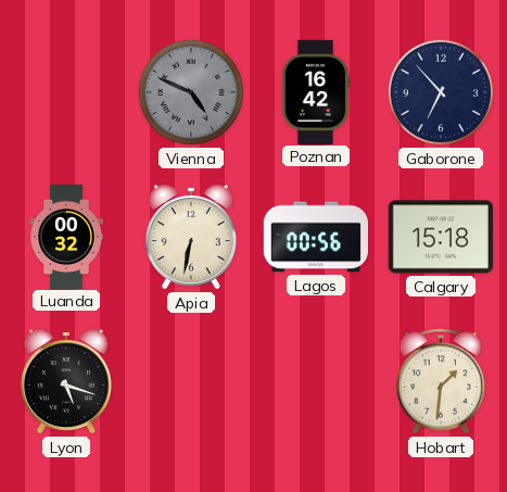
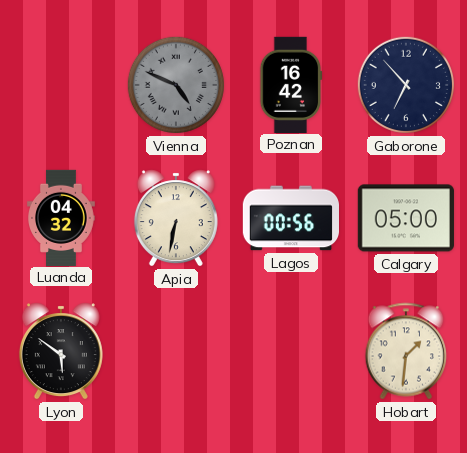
Luanda: 00:32 -> 04:32
Calgary: 15:18 -> 05:00
Lyon: 5:18 -> 5:51
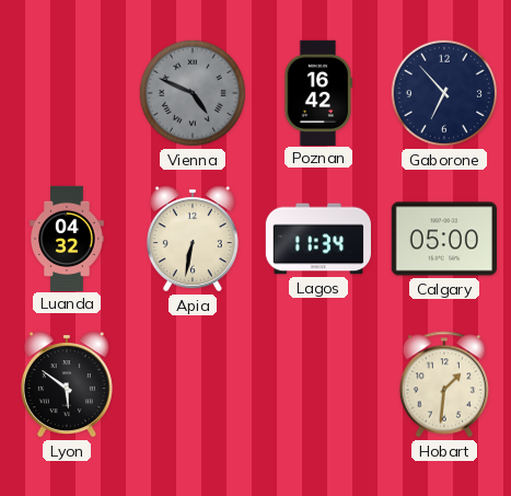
Lagos: 00:56 -> 11:34
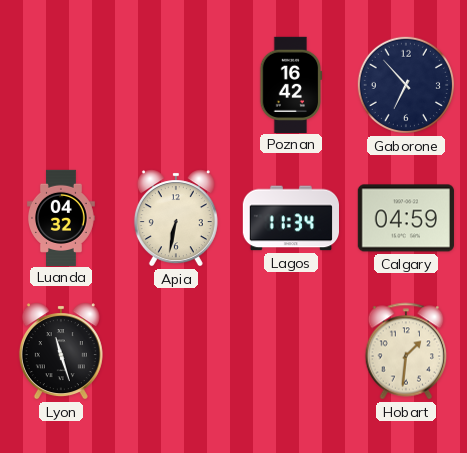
Vienna: 4:49 -> none
Calgary: 05:00 -> 04:59
Lyon: 5:51 -> 11:27
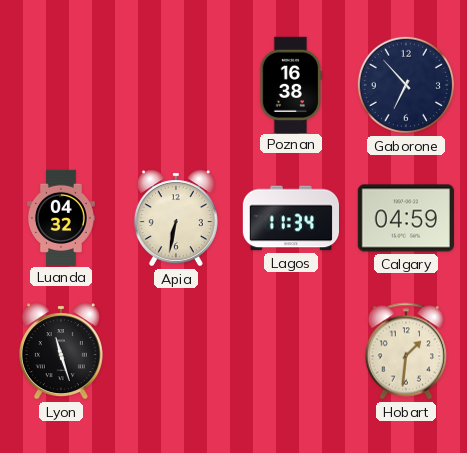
Poznan: 16:42 -> 16:38
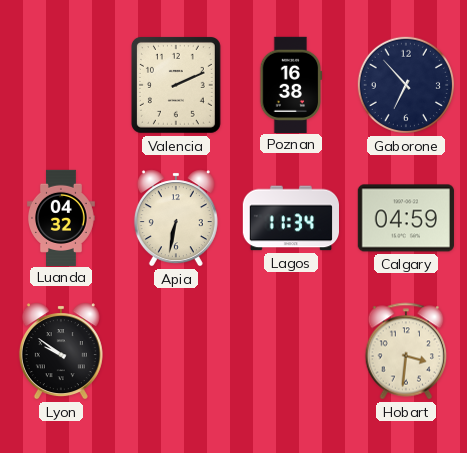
Valencia: none -> 2:11
Lyon: 11:27 -> 9:51
Hobart: 1:31 -> 3:31
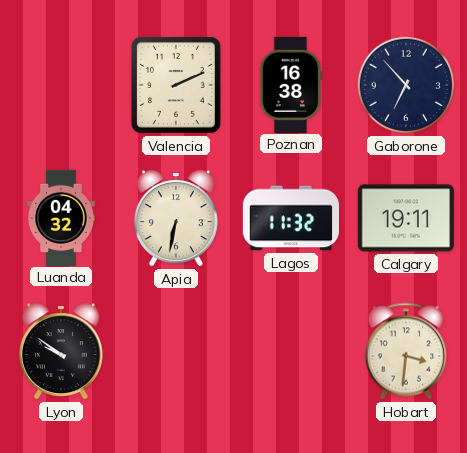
Lagos: 11:34 -> 11:32
Calgary: 04:59 -> 19:11
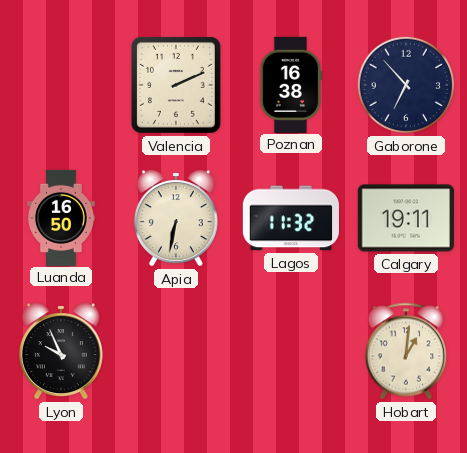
Luanda: 04:32 -> 16:50
Lyon: 9:51 -> 9:56
Hobart: 3:31 -> 1:01
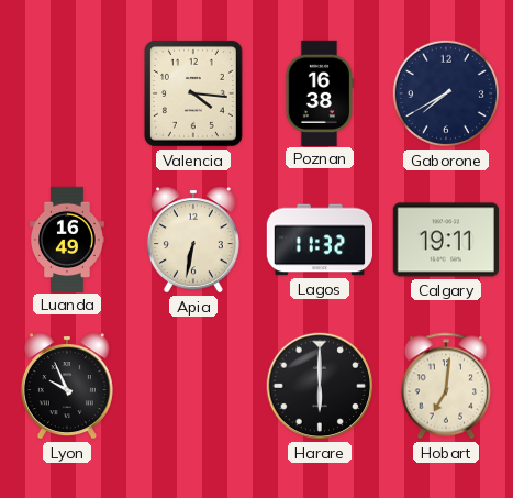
Valencia: 2:11 -> 4:16
Gaborone: 6:53 -> 7:40
Luanda: 16:50 -> 16:49
Harare: none -> 6:00
Hobart: 1:01 -> 7:01
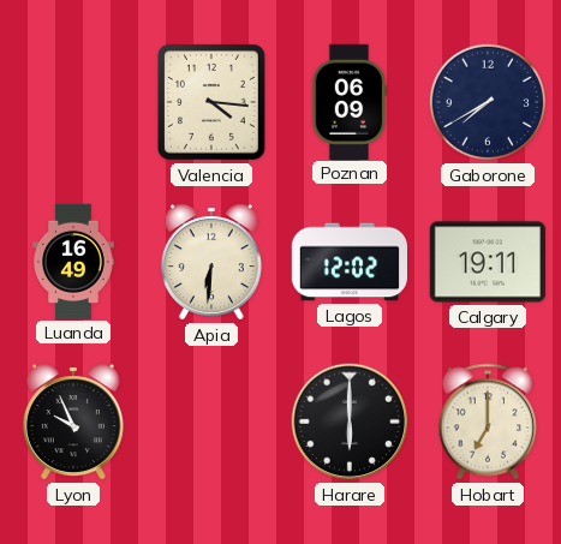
Poznan: 16:38 -> 06:09
Apia: 6:32 -> 6:31
Lagos: 11:32 -> 12:02
Hobart: 7:01 -> 7:00
